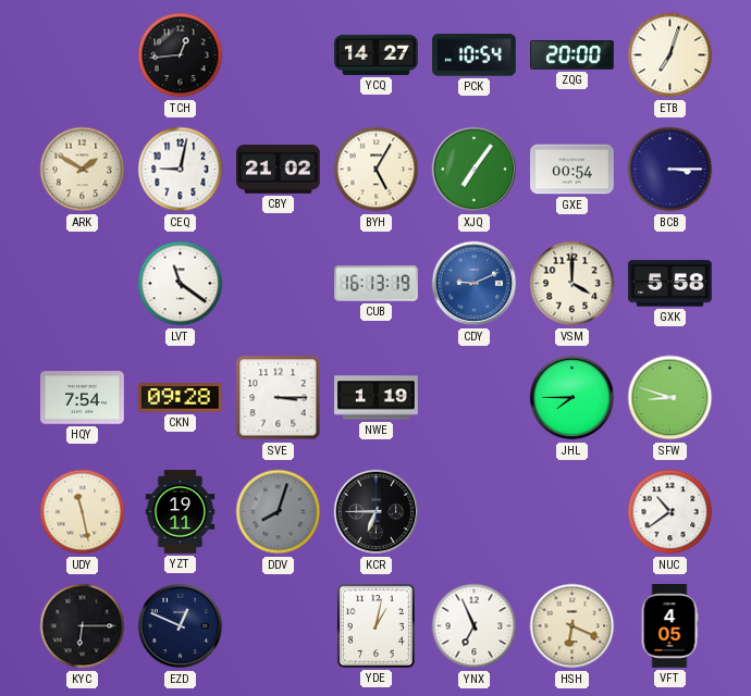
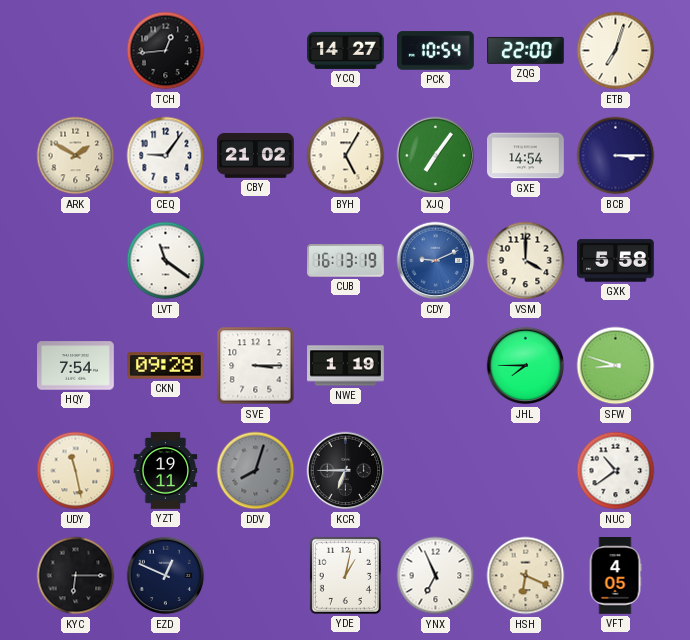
ZQG: 20:00 -> 22:00
CEQ: 9:02 -> 9:06
GXE: 00:54 -> 14:54
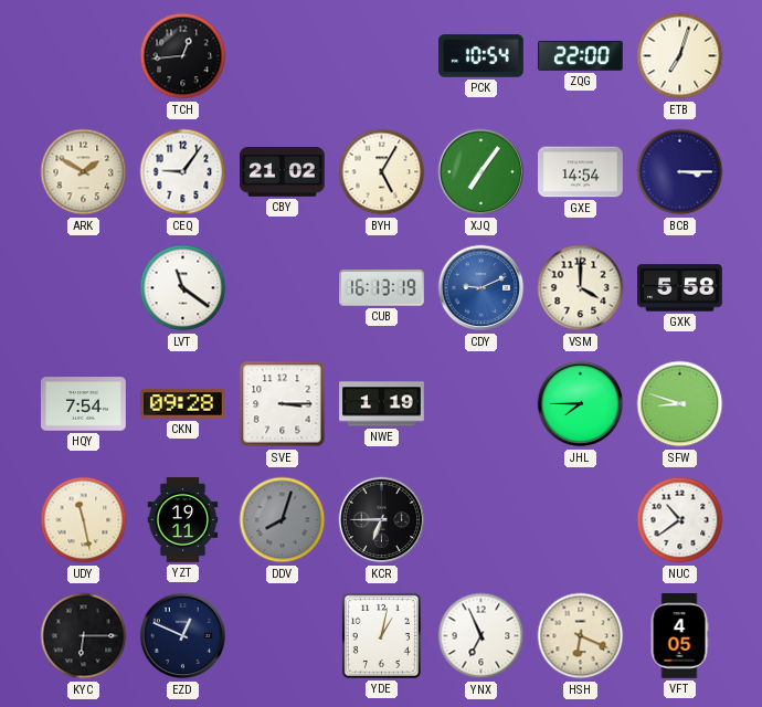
YCQ: 14:27 -> none
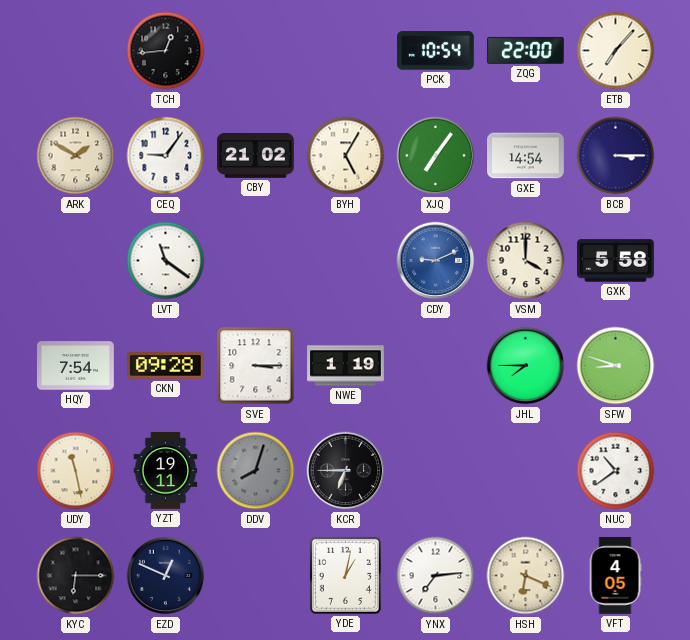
ETB: 7:03 -> 7:07
CUB: 16:13 -> none
YNX: 6:56 -> 7:14
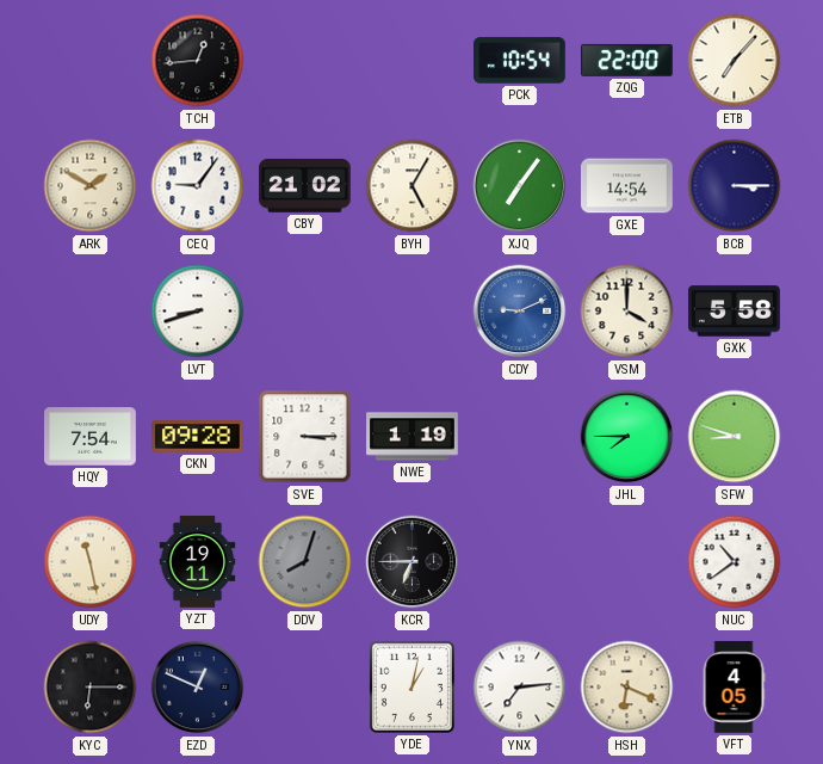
LVT: 11:21 -> 8:42
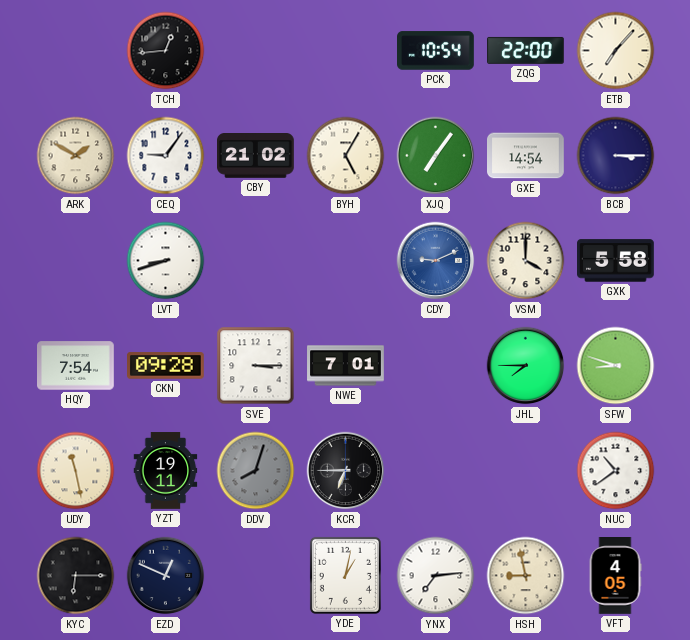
NWE: 1:19 -> 7:01
HSH: 6:19 -> 8:58
